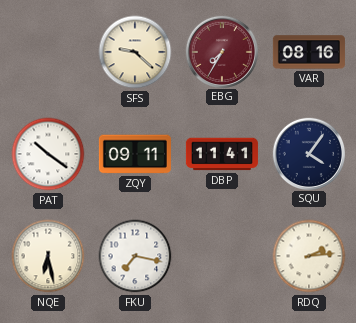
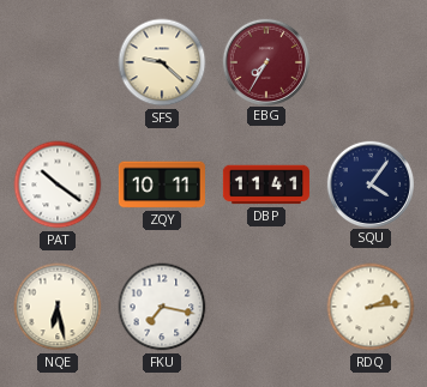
VAR: 08:16 -> none
ZQY: 09:11 -> 10:11
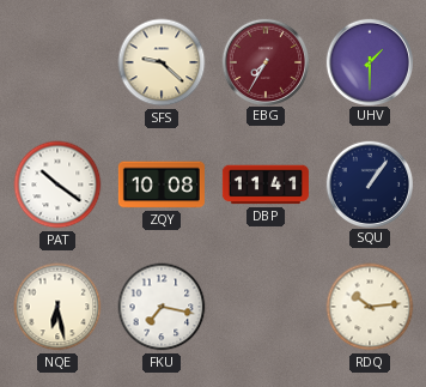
UHV: none -> 1:30
ZQY: 10:11 -> 10:08
SQU: 4:06 -> 1:06
RDQ: 2:14 -> 10:14
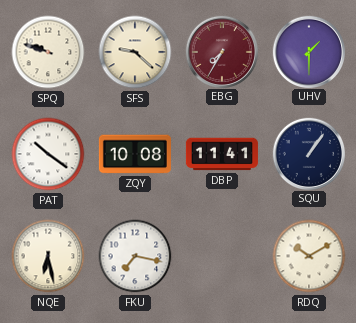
SPQ: none -> 9:48
RDQ: 10:14 -> 10:10
